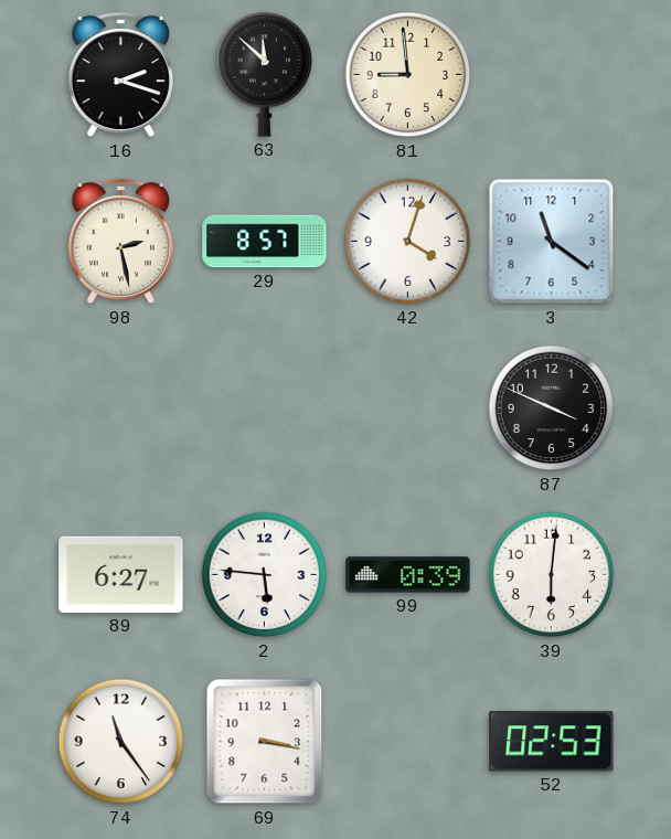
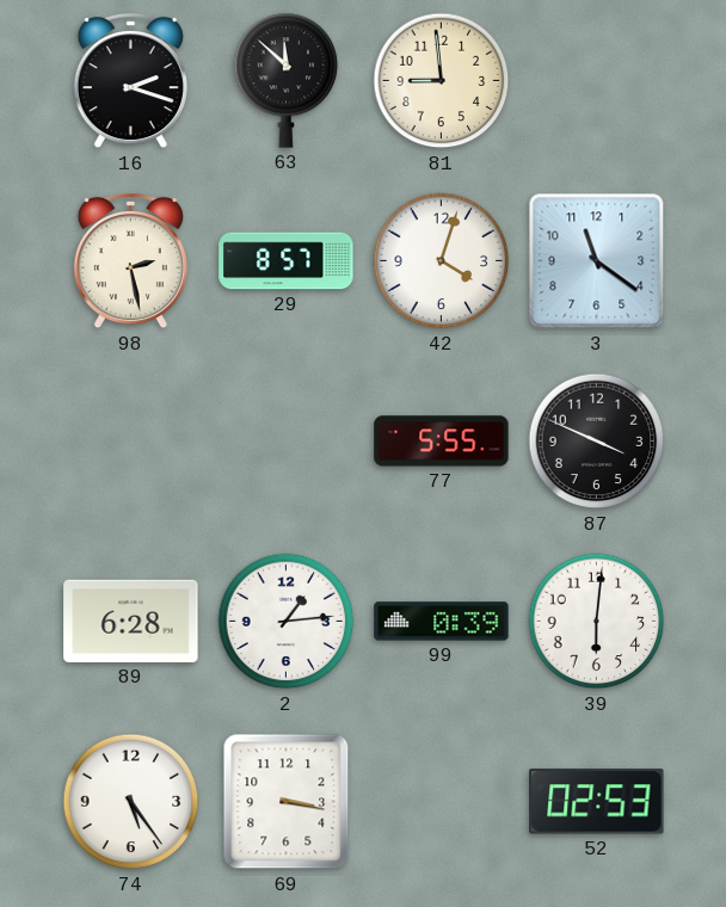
77: none -> 5:55
89: 6:27 -> 6:28
2: 5:46 -> 1:14
74: 11:24 -> 5:24
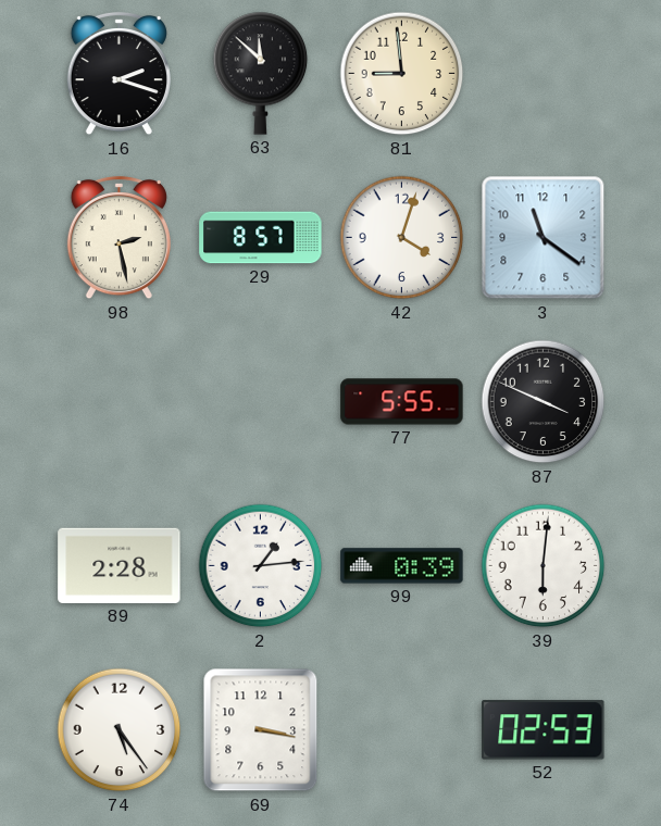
89: 6:28 -> 2:28
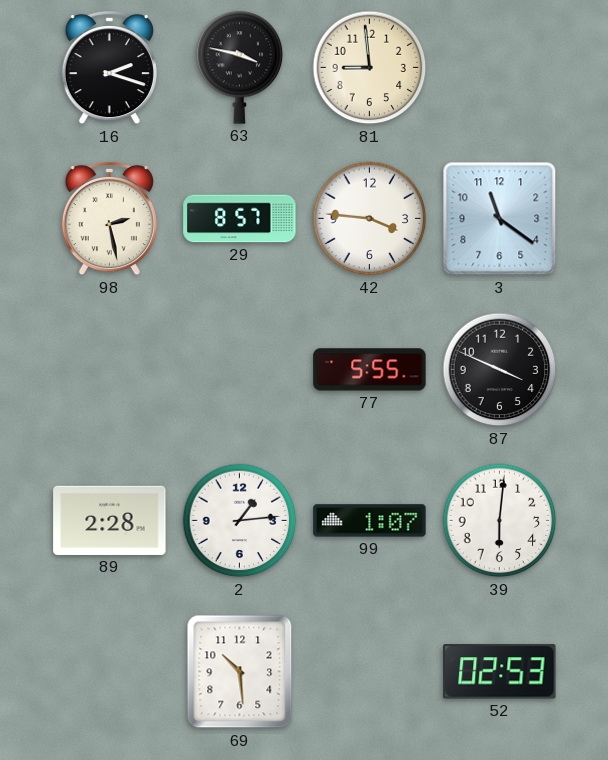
63: 11:52 -> 3:47
42: 4:03 -> 3:46
99: 0:39 -> 1:07
74: 5:24 -> none
69: 3:17 -> 10:29
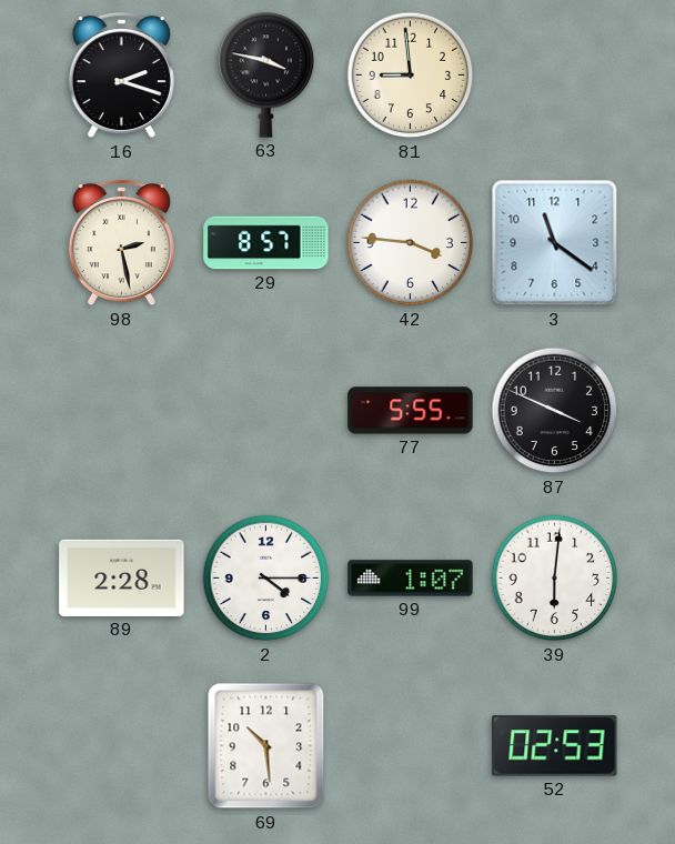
2: 1:14 -> 4:15
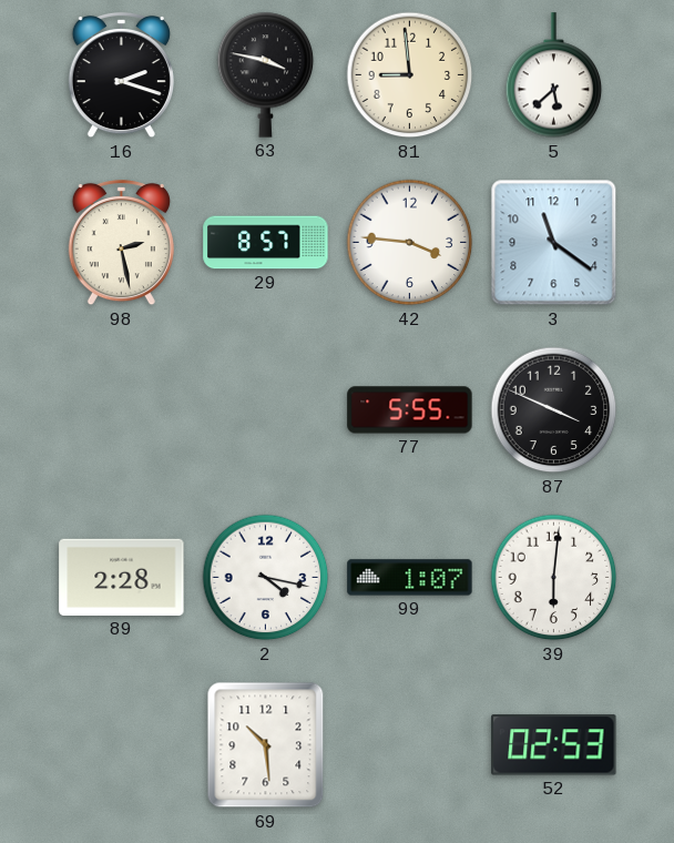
5: none -> 5:38
2: 4:15 -> 4:17
